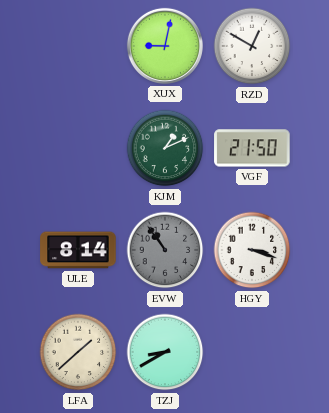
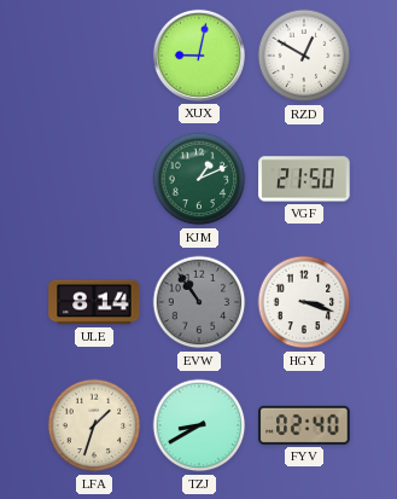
LFA: 1:38 -> 1:33
FYV: none -> 02:40
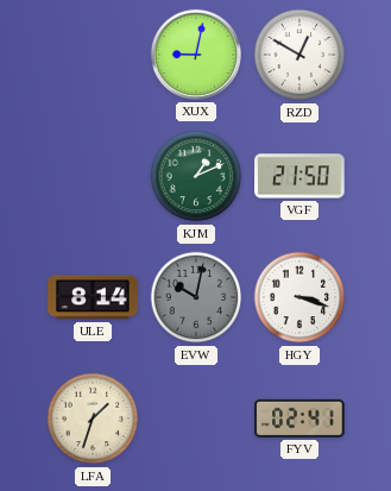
EVW: 10:54 -> 10:02
TZJ: 8:40 -> none
FYV: 02:40 -> 02:41
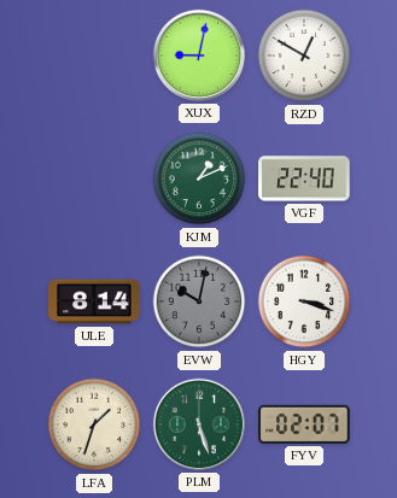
VGF: 21:50 -> 22:40
PLM: none -> 5:27
FYV: 02:41 -> 02:07
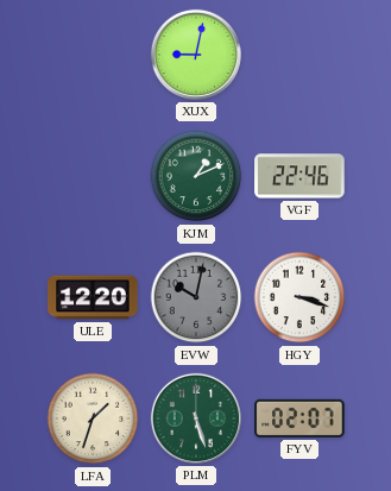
RZD: 12:50 -> none
VGF: 22:40 -> 22:46
ULE: 8:14 -> 12:20
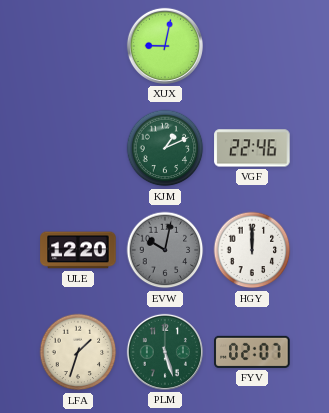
HGY: 3:18 -> 12:00
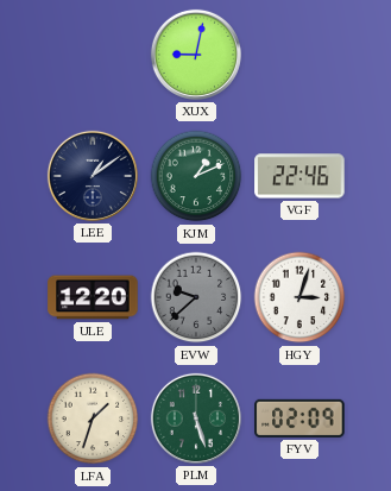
LEE: none -> 1:09
EVW: 10:02 -> 9:38
HGY: 12:00 -> 3:03
FYV: 02:07 -> 02:09
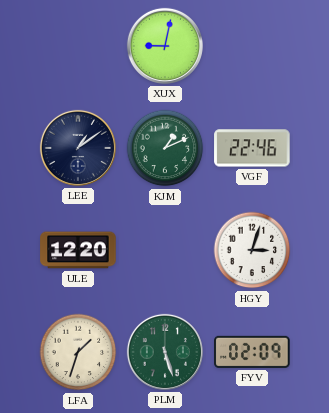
EVW: 9:38 -> none
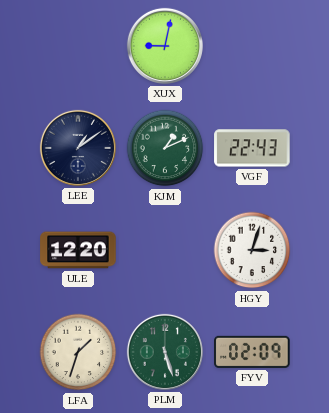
VGF: 22:46 -> 22:43
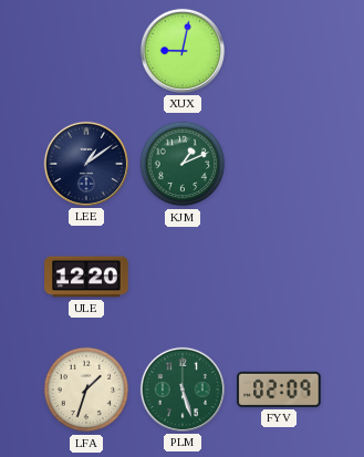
VGF: 22:43 -> none
HGY: 3:03 -> none
